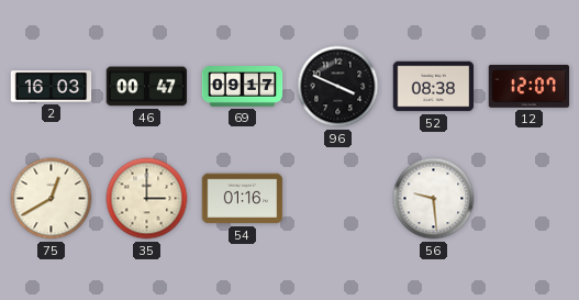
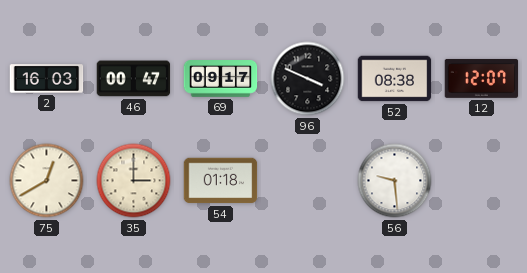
54: 01:16 -> 01:18
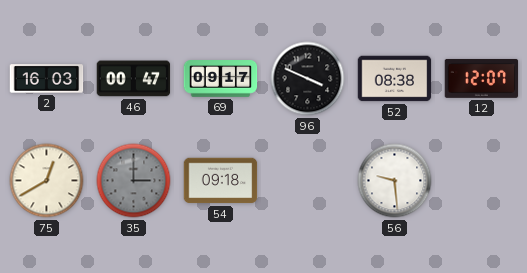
35 dial: cream -> grey
54: 01:18 -> 09:18
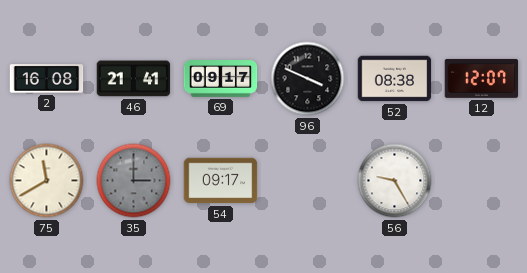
2: 16:03 -> 16:08
46: 00:47 -> 21:41
75: 12:40 -> 11:40
54: 09:18 -> 09:17
56: 9:29 -> 9:25
